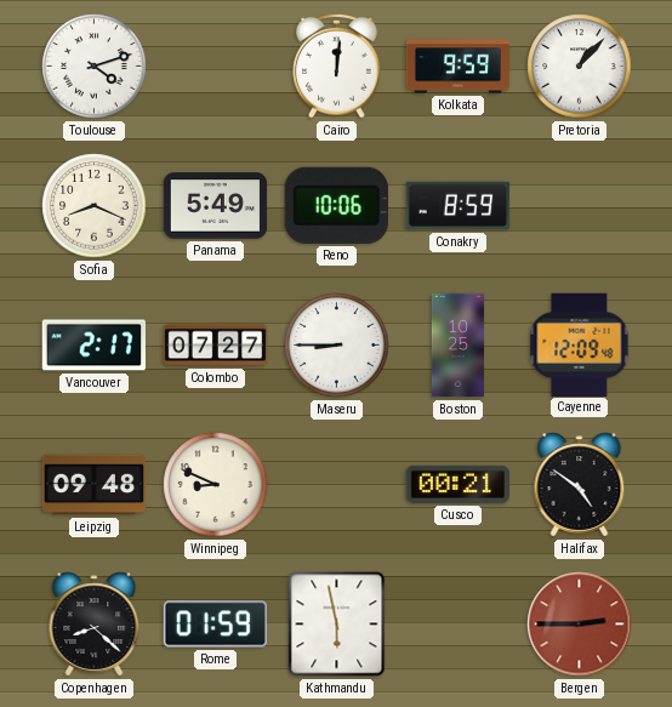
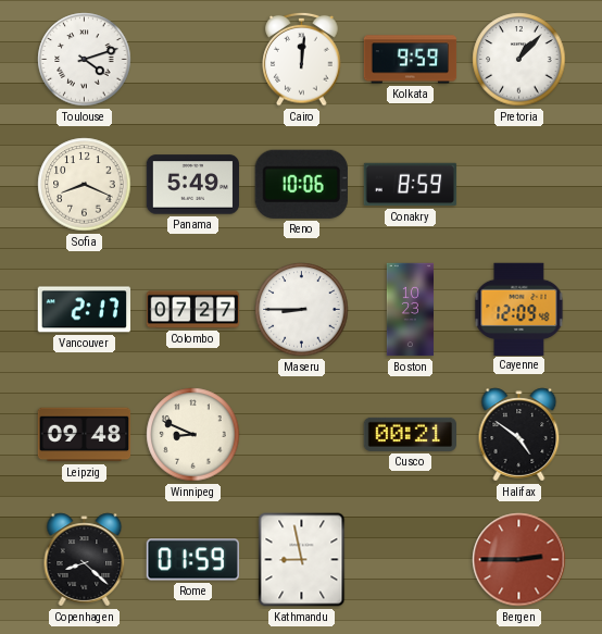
Boston: 10:25 -> 10:23
Kathmandu: 5:58 -> 8:58
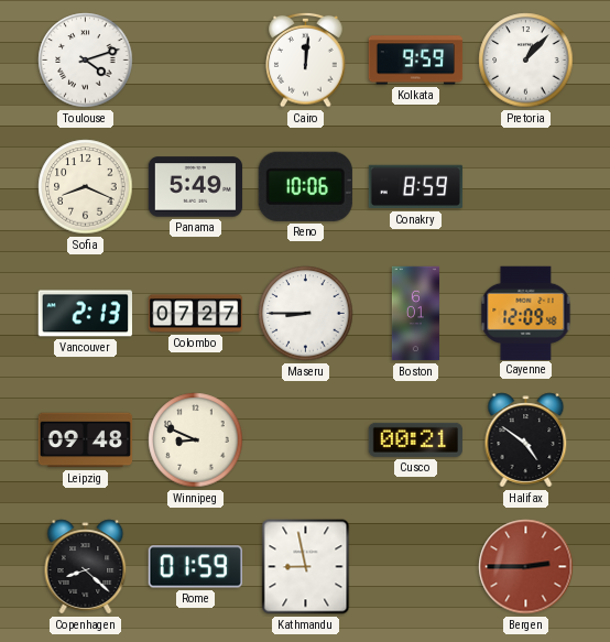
Vancouver: 2:17 -> 2:13
Boston: 10:23 -> 6:01
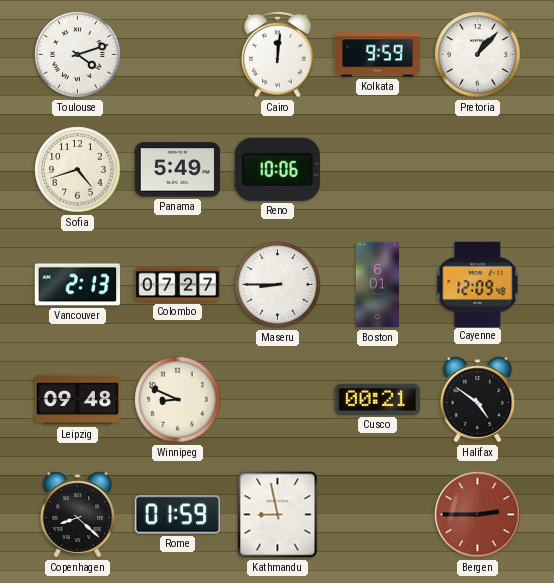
Sofia: 8:19 -> 4:42
Conakry: 8:59 -> none
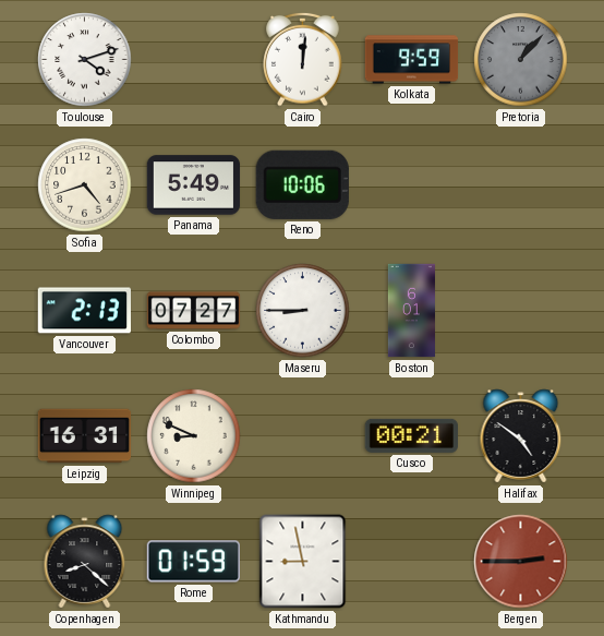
Pretoria dial: white -> grey
Cayenne: 12:09 -> none
Leipzig: 09:48 -> 16:31
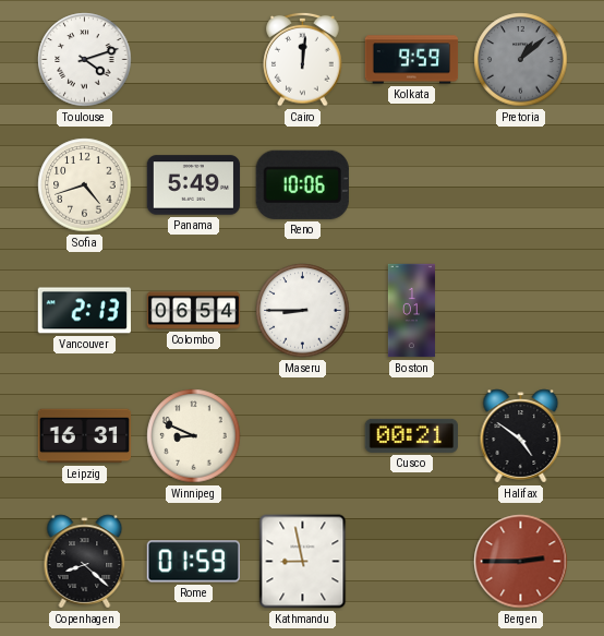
Pretoria: 1:07 -> 1:08
Colombo: 07:27 -> 06:54
Boston: 6:01 -> 1:01
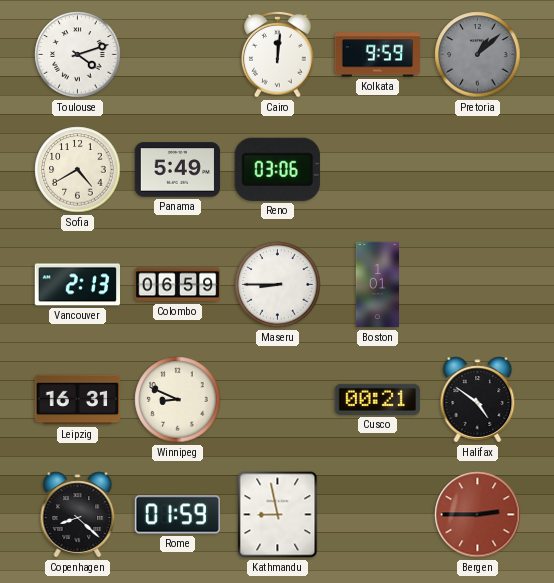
Sofia: 4:42 -> 4:40
Reno: 10:06 -> 03:06
Colombo: 06:54 -> 06:59
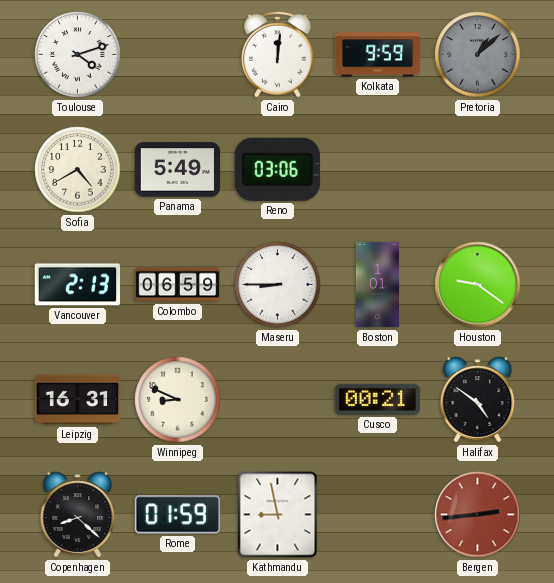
Houston: none -> 9:21
Bergen: 2:45 -> 2:44
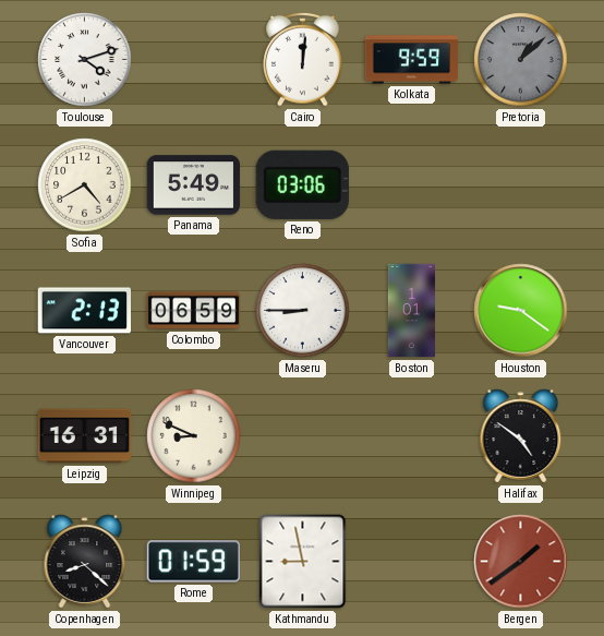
Cusco: 00:21 -> none
Bergen: 2:44 -> 1:39
